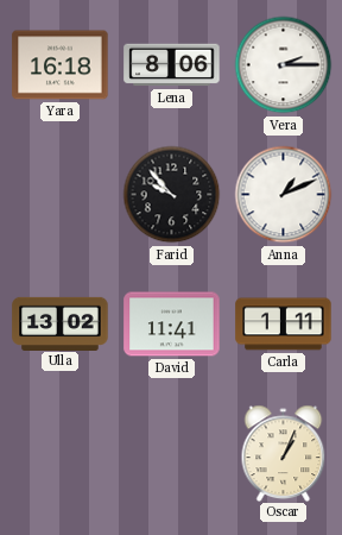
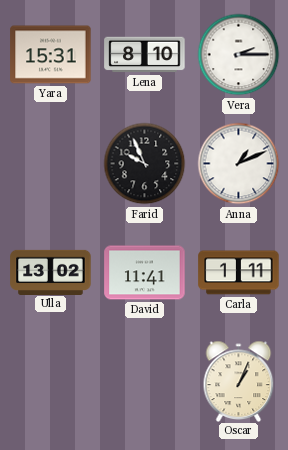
Yara: 16:18 -> 15:31
Lena: 8:06 -> 8:10
Farid: 9:53 -> 9:56
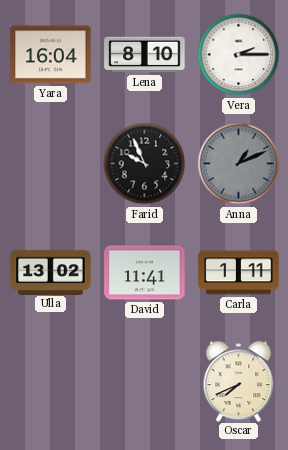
Yara: 15:31 -> 16:04
Anna dial: white -> grey
Oscar: 1:04 -> 7:41
